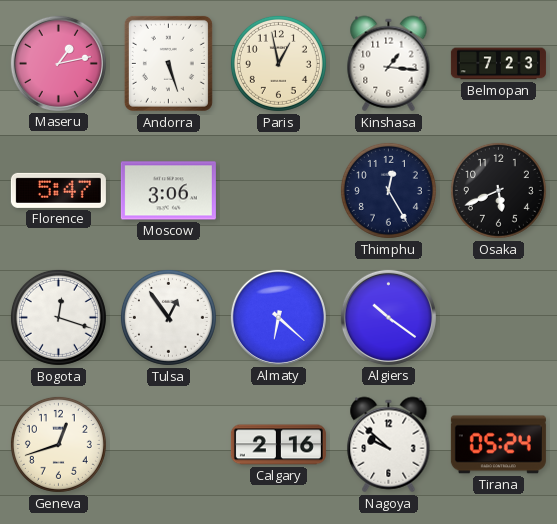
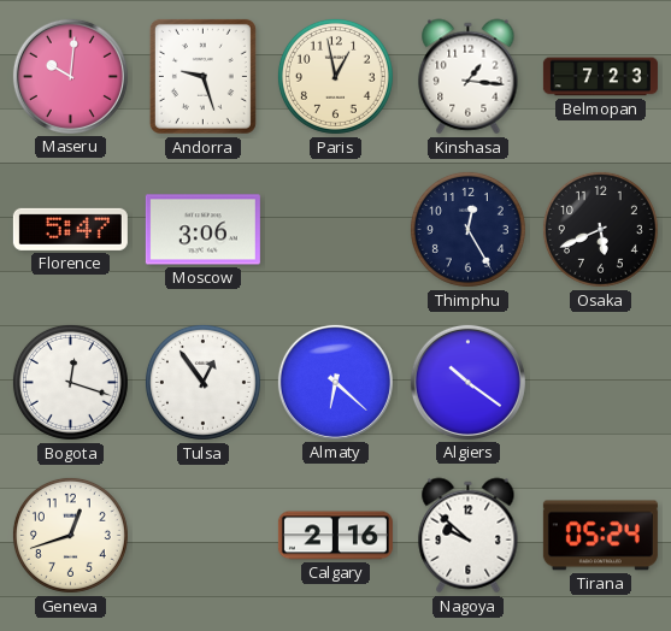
Maseru: 1:13 -> 10:01
Andorra: 5:27 -> 9:27
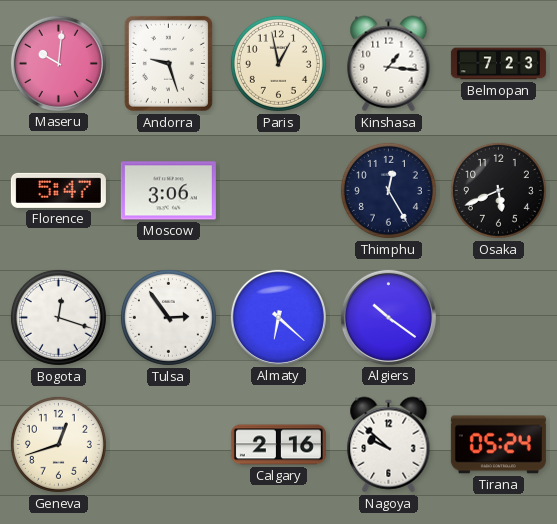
Tulsa: 12:54 -> 2:54
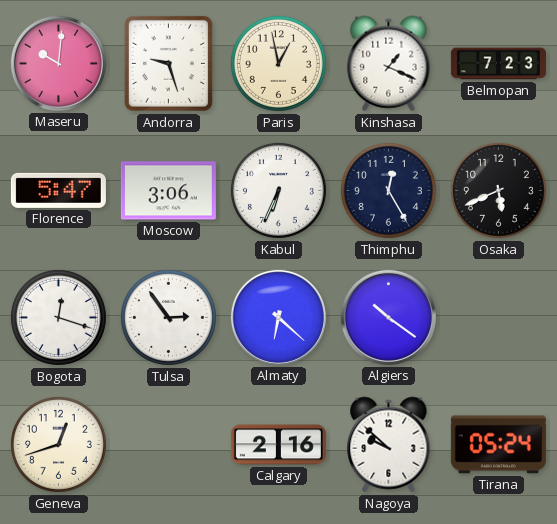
Kinshasa: 1:16 -> 1:19
Kabul: none -> 6:34
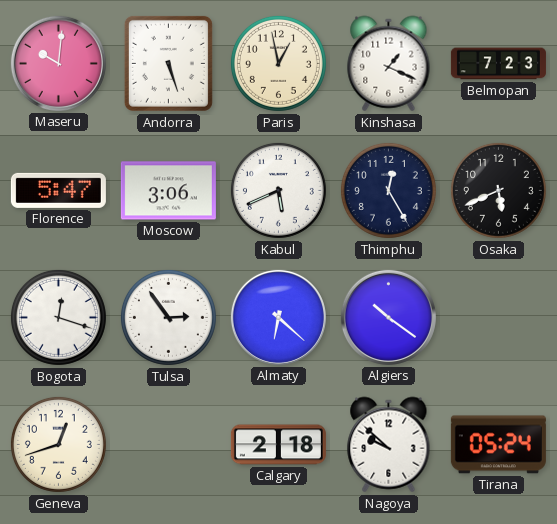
Andorra: 9:27 -> 5:27
Kabul: 6:34 -> 5:41
Calgary: 2:16 -> 2:18
